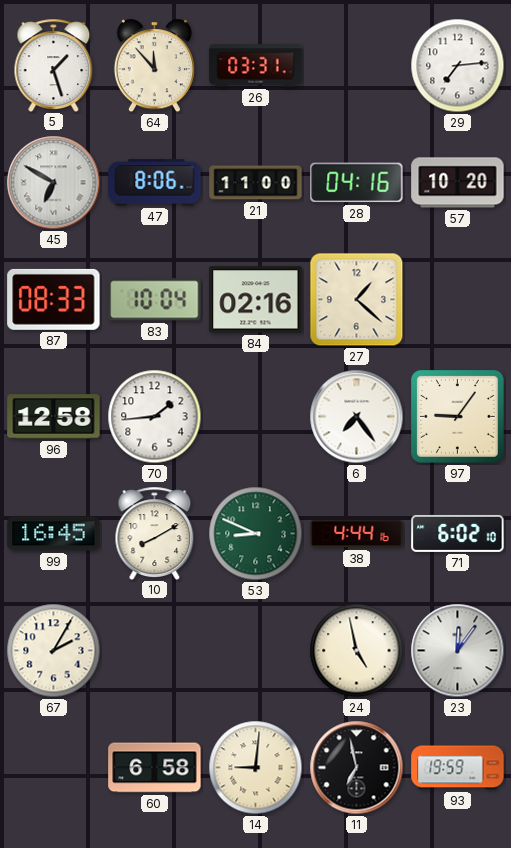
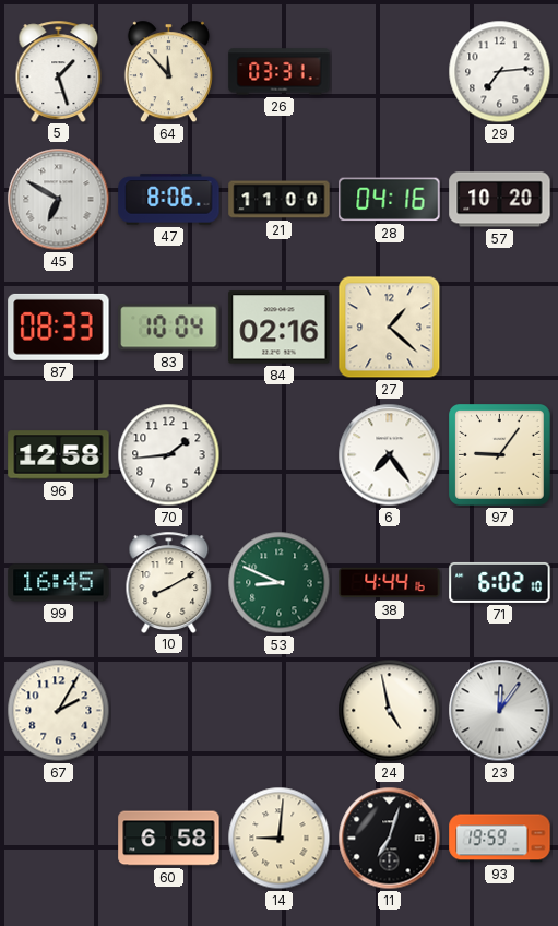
11: 6:58 -> 7:03
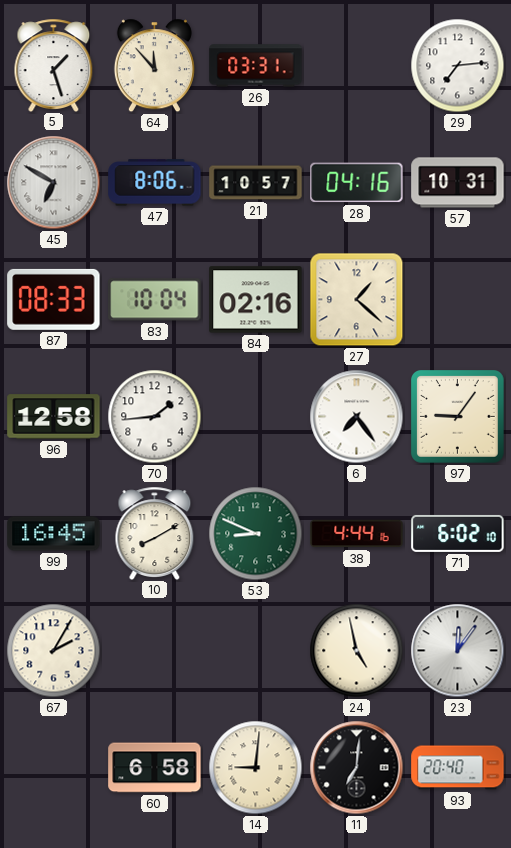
21: 11:00 -> 10:57
57: 10:20 -> 10:31
11: 7:03 -> 7:01
93: 19:59 -> 20:40
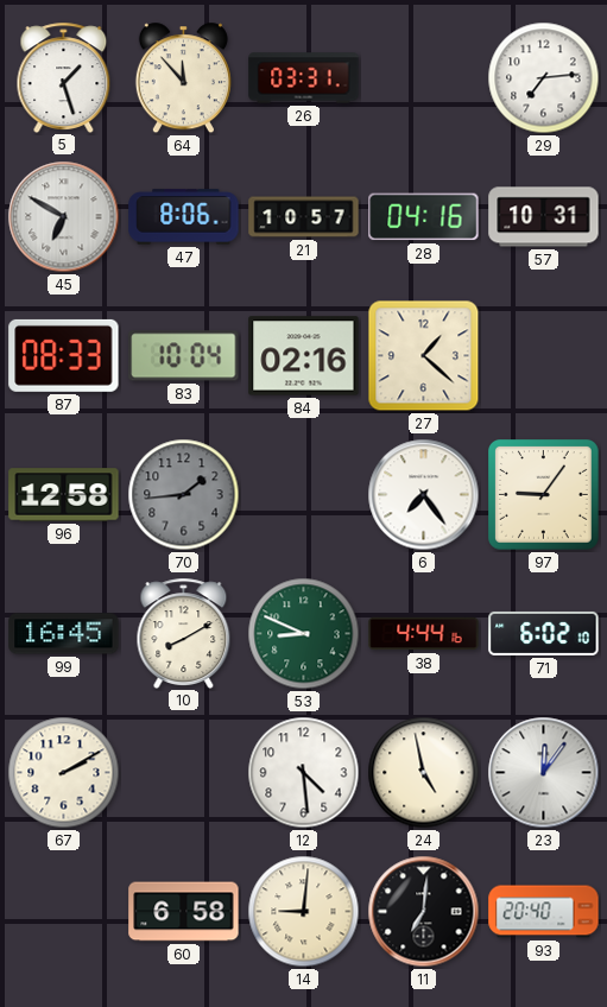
70 dial: white -> grey
67: 2:05 -> 2:10
12: none -> 4:29
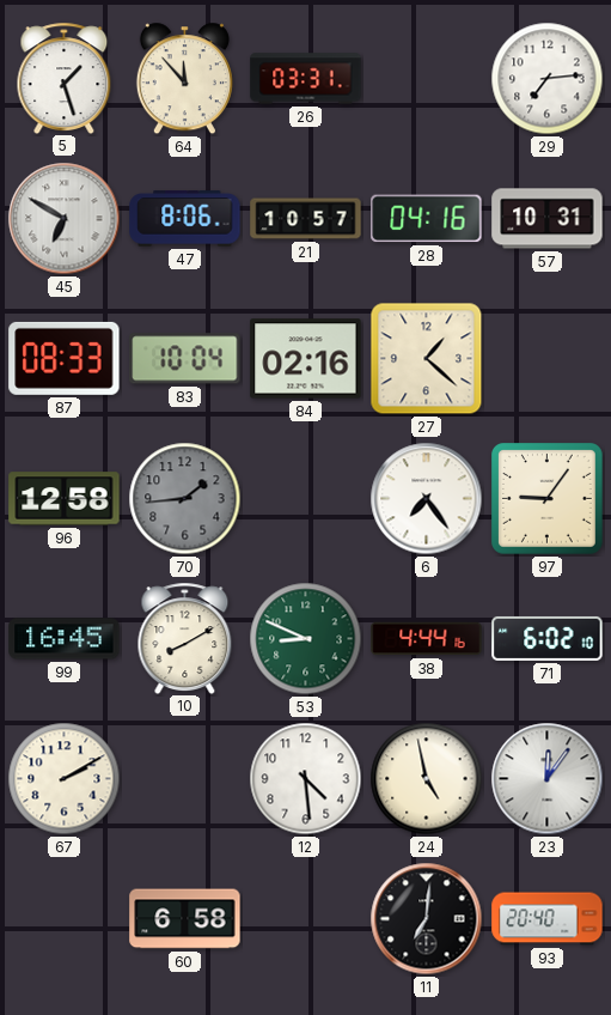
14: 9:01 -> none
